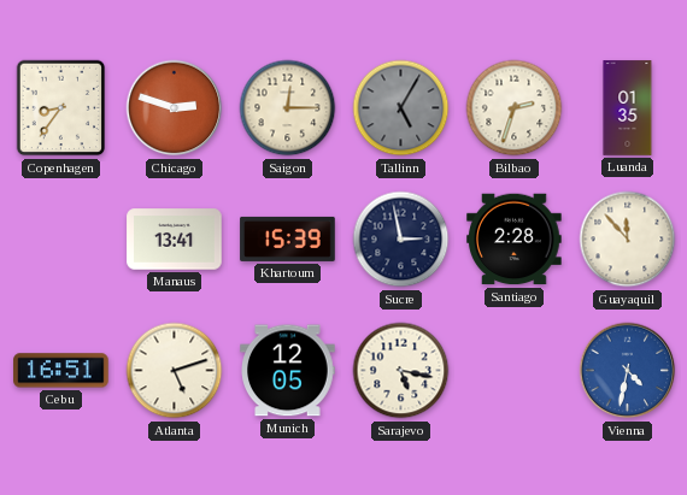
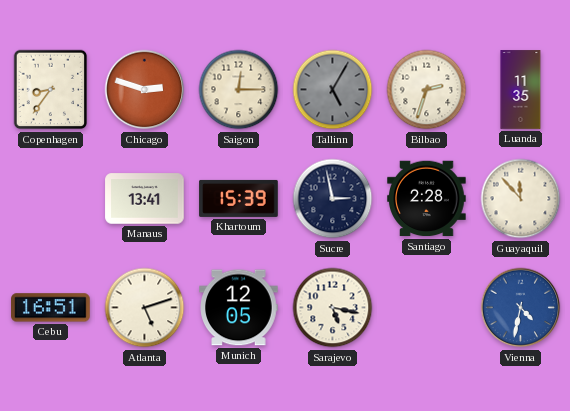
Luanda: 01:35 -> 11:35
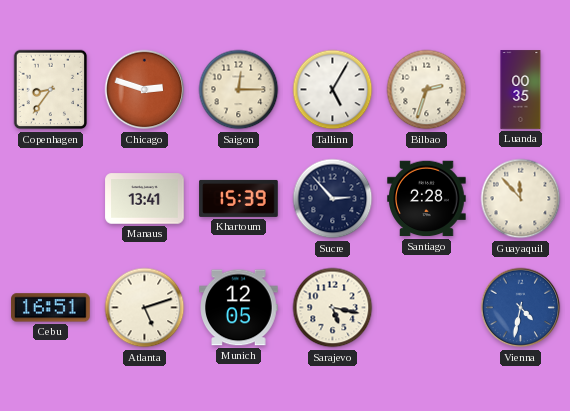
Tallinn dial: grey -> white
Luanda: 11:35 -> 00:35
Sucre: 2:58 -> 2:53
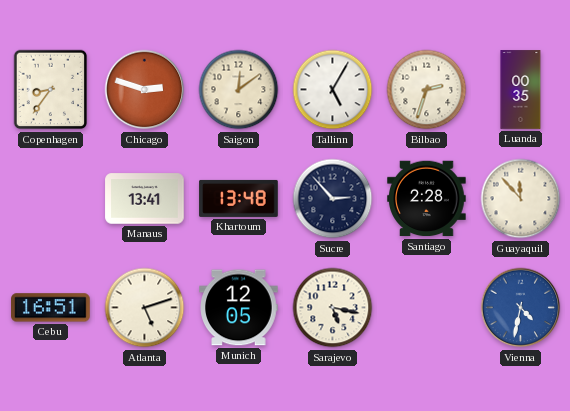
Saigon: 12:15 -> 12:09
Khartoum: 15:39 -> 13:48
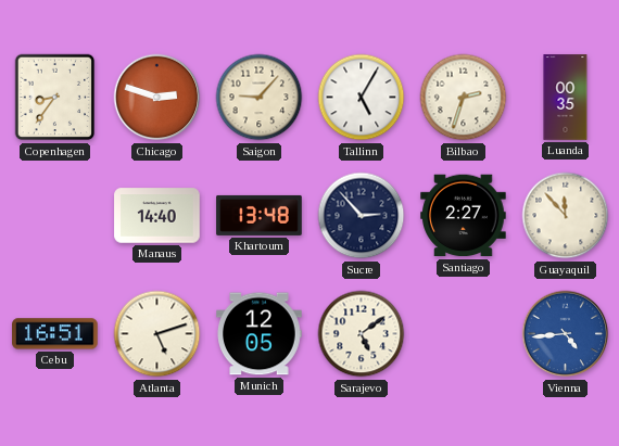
Saigon: 12:09 -> 9:07
Manaus: 13:41 -> 14:40
Santiago: 2:28 -> 2:27
Sarajevo: 5:17 -> 5:09
Vienna: 4:32 -> 4:44
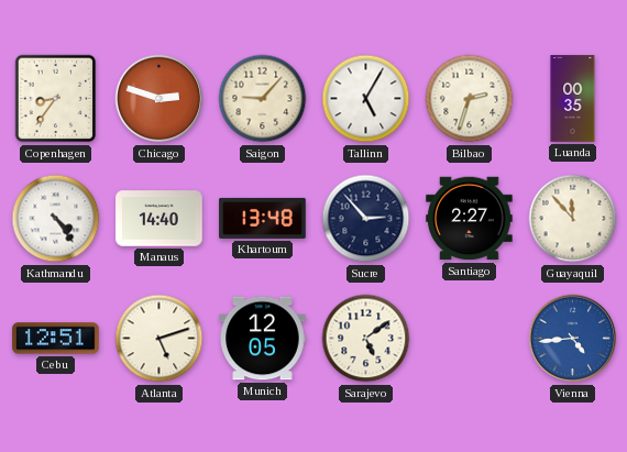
Kathmandu: none -> 4:24
Cebu: 16:51 -> 12:51
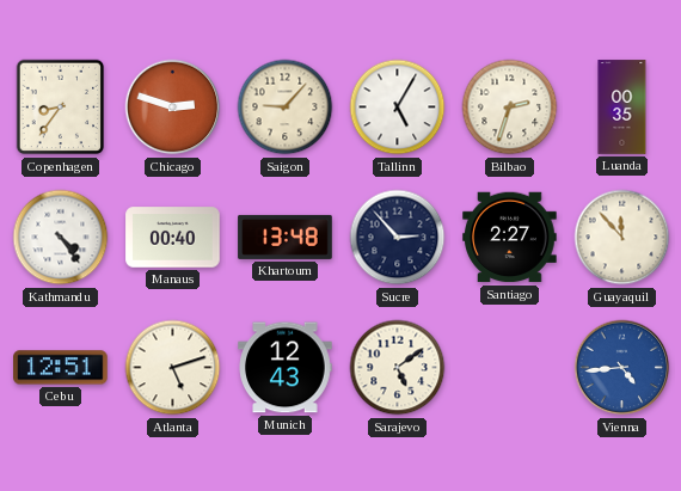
Manaus: 14:40 -> 00:40
Munich: 12:05 -> 12:43
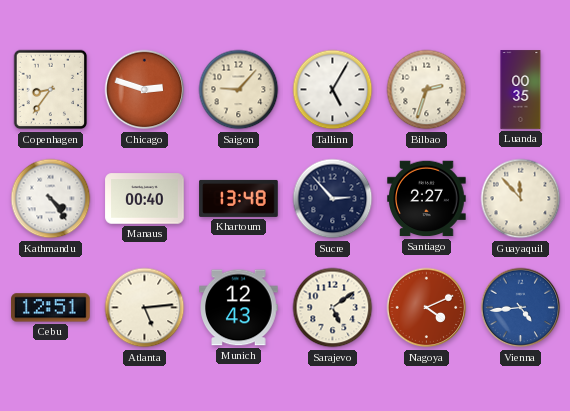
Atlanta: 5:12 -> 5:14
Nagoya: none -> 4:11
